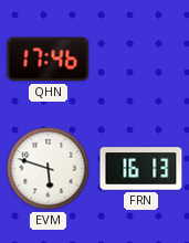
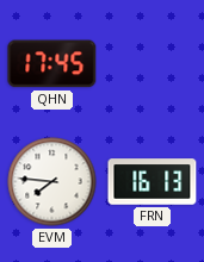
QHN: 17:46 -> 17:45
EVM: 5:48 -> 7:46
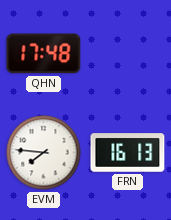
QHN: 17:45 -> 17:48
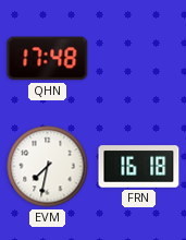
EVM: 7:46 -> 7:32
FRN: 16:13 -> 16:18
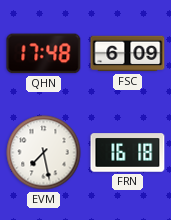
FSC: none -> 6:09
EVM: 7:32 -> 7:28
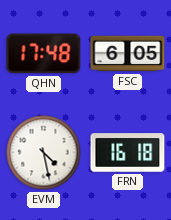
FSC: 6:09 -> 6:05
EVM: 7:28 -> 4:28
